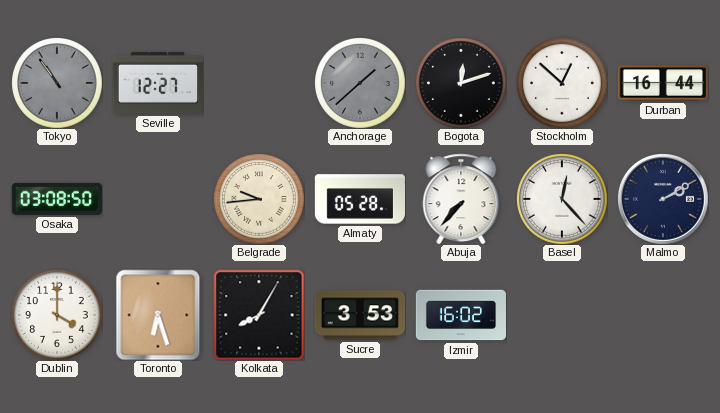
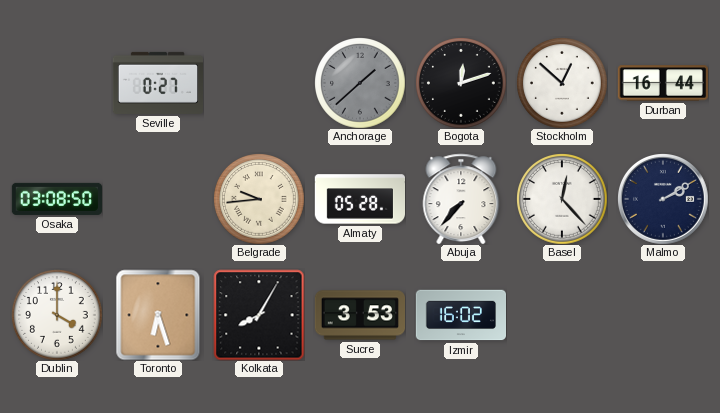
Tokyo: 10:54 -> none
Seville: 12:27 -> 0:27
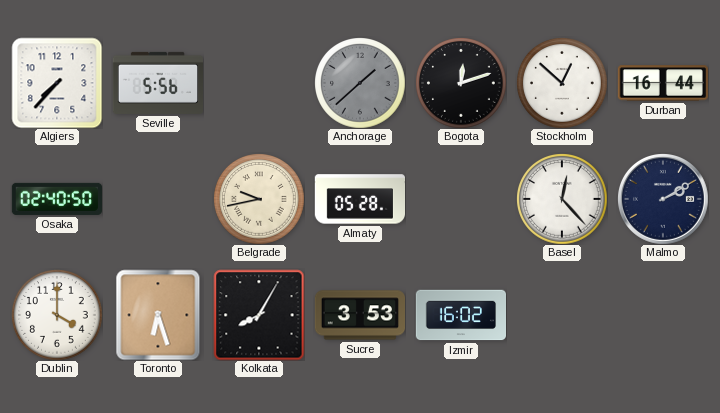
Algiers: none -> 7:37
Seville: 0:27 -> 5:56
Osaka: 03:08 -> 02:40
Belgrade: 9:44 -> 9:43
Abuja: 7:37 -> none
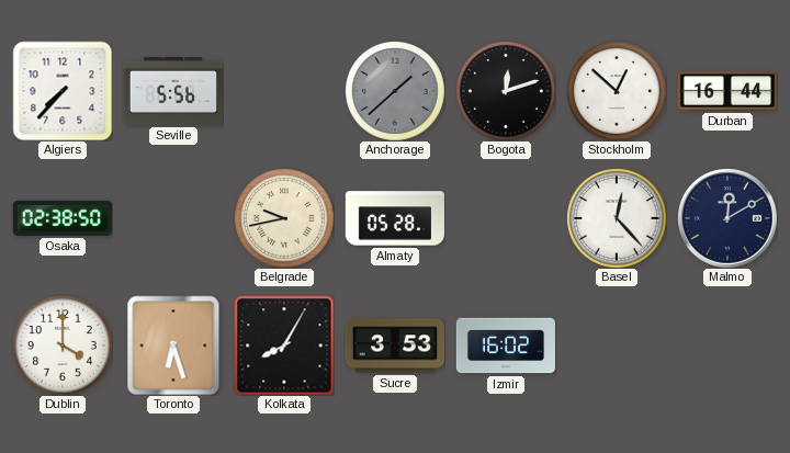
Osaka: 02:40 -> 02:38
Malmo: 2:10 -> 12:10
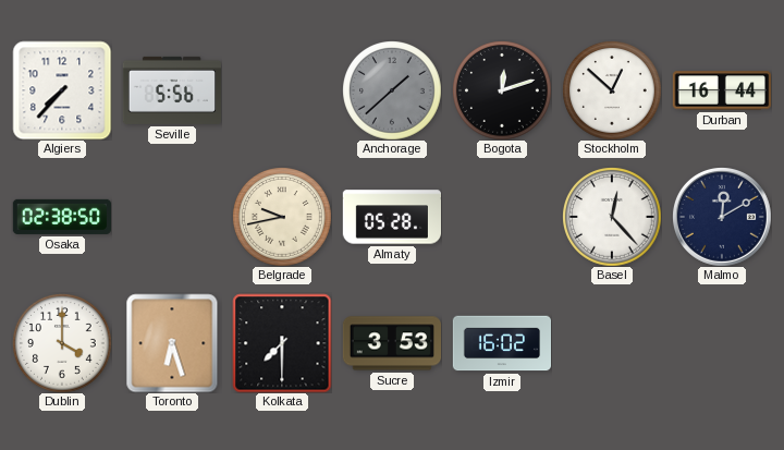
Kolkata: 8:05 -> 7:30
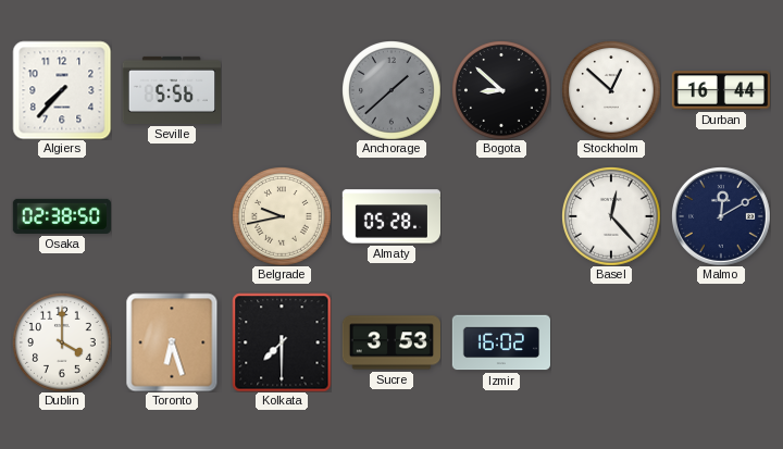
Bogota: 12:12 -> 8:52
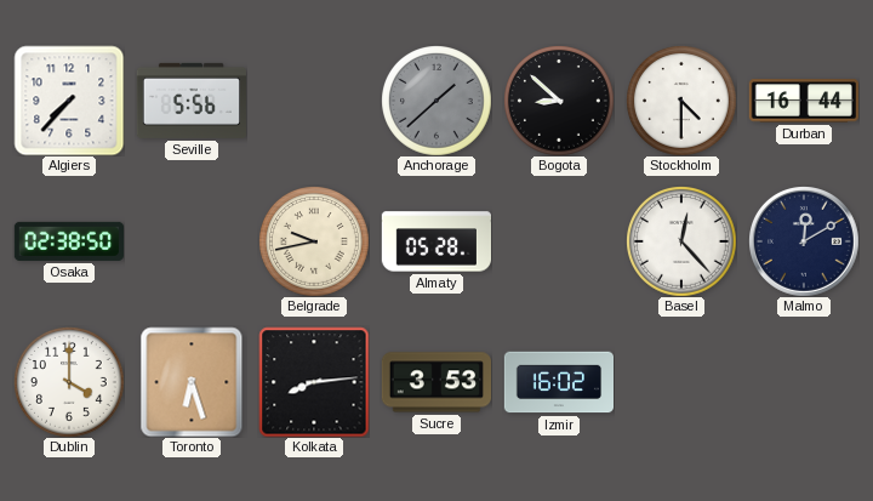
Stockholm: 12:52 -> 4:30
Kolkata: 7:30 -> 8:14
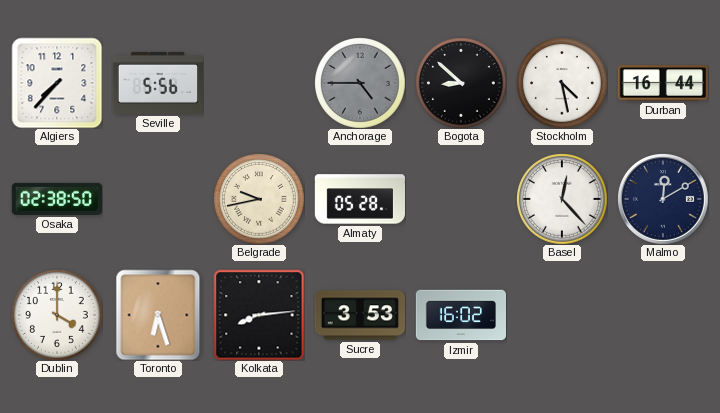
Anchorage: 1:38 -> 4:45
Stockholm: 4:30 -> 4:28
